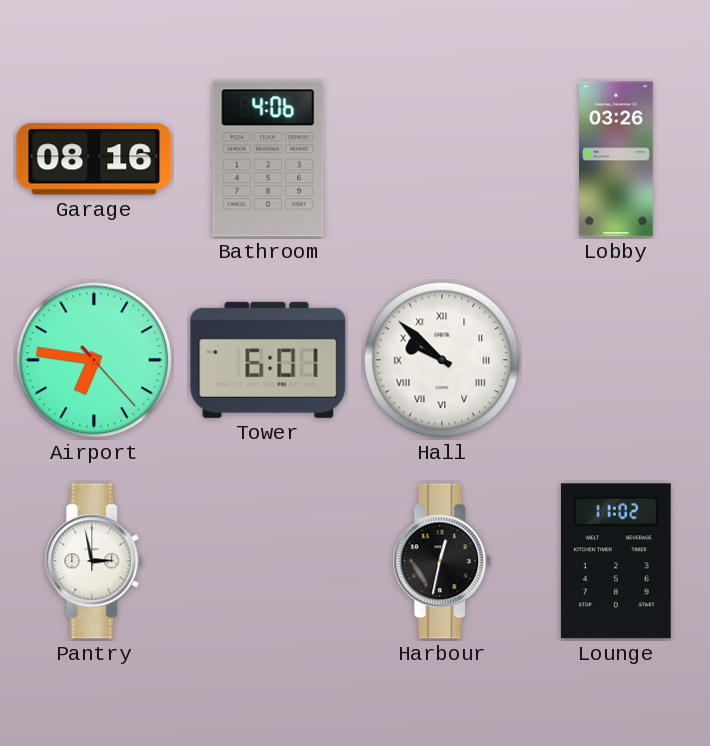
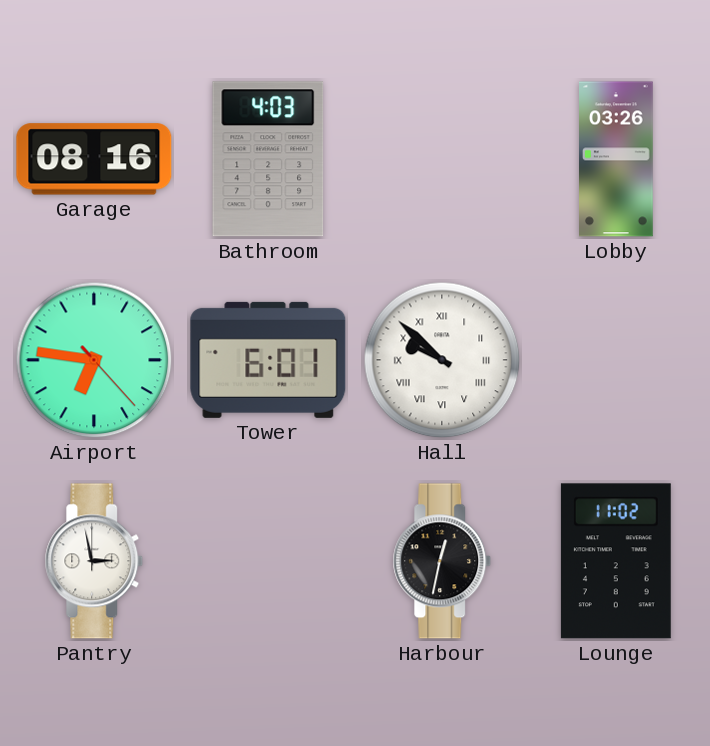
Bathroom: 4:06 -> 4:03
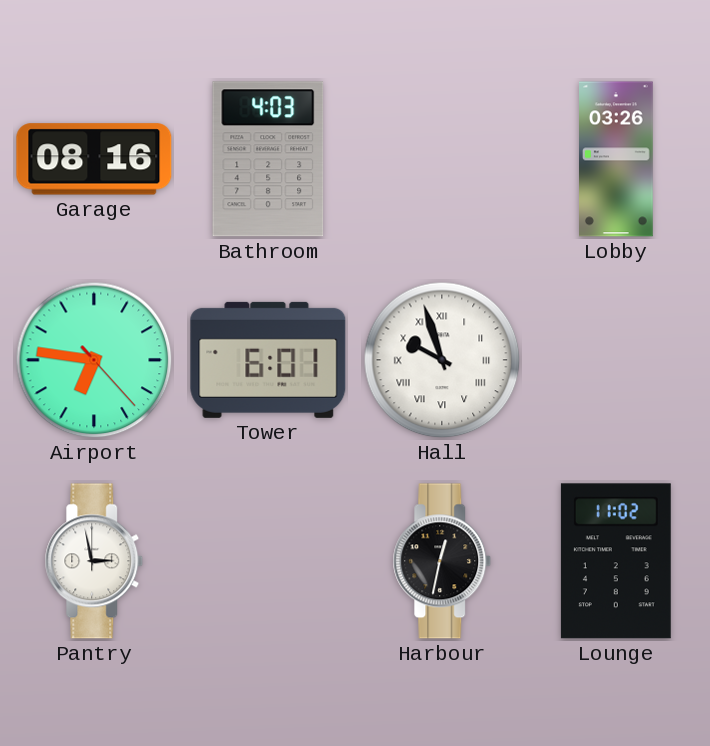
Hall: 9:52 -> 9:57
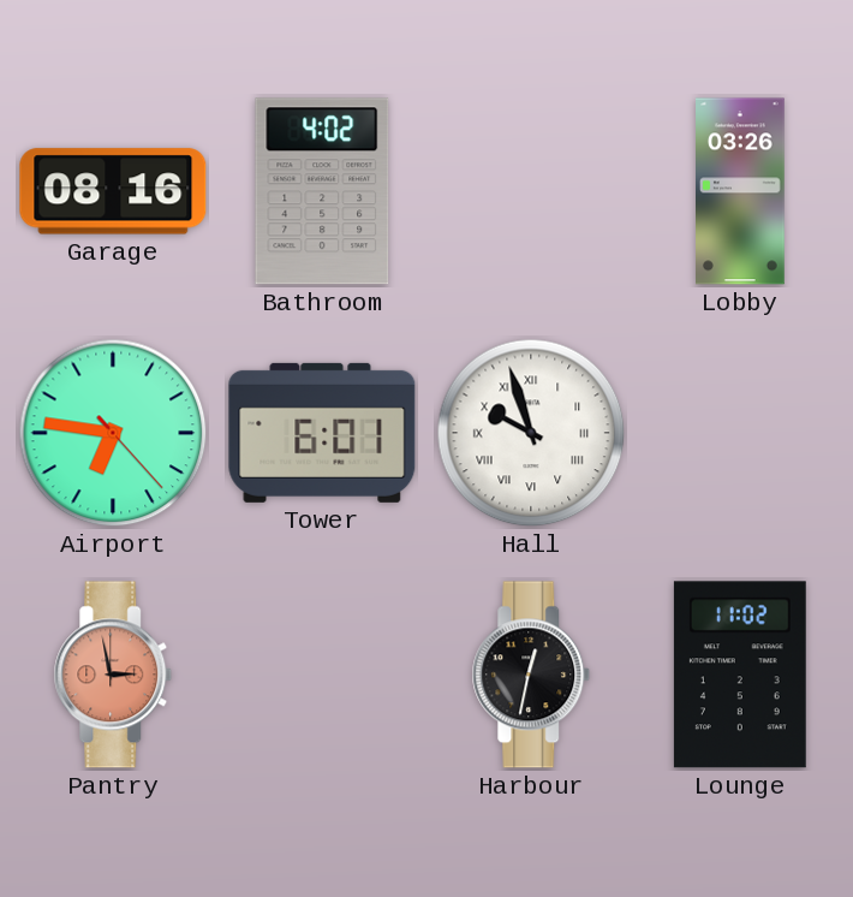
Bathroom: 4:03 -> 4:02
Pantry dial: white -> salmon
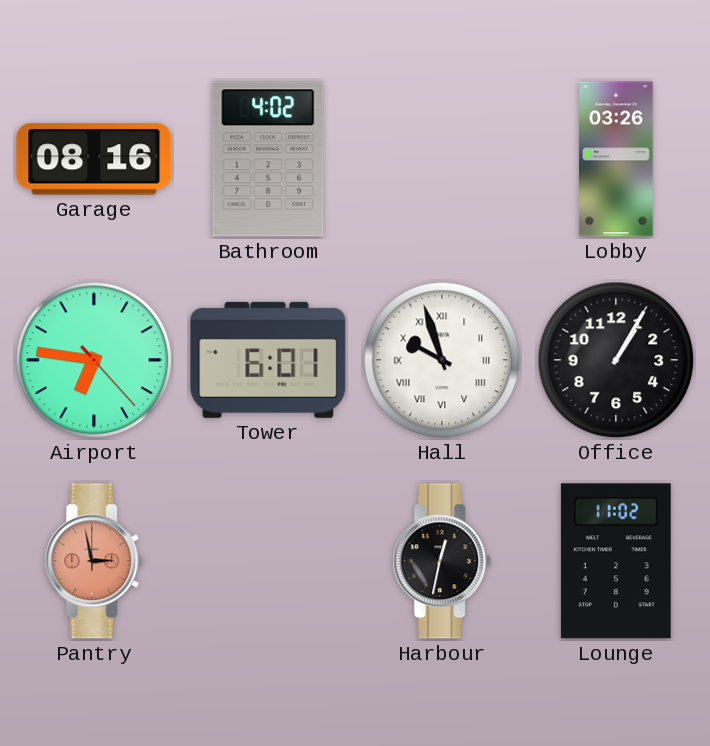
Office: none -> 1:05
